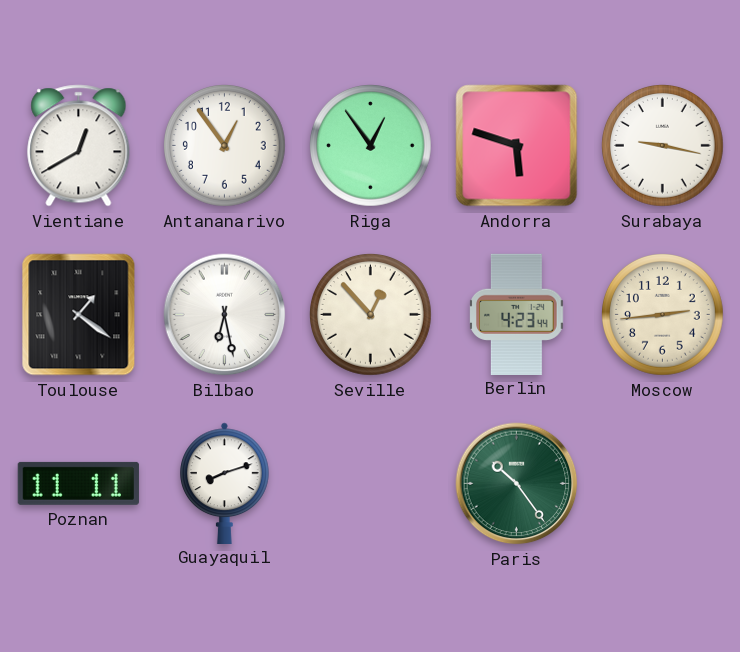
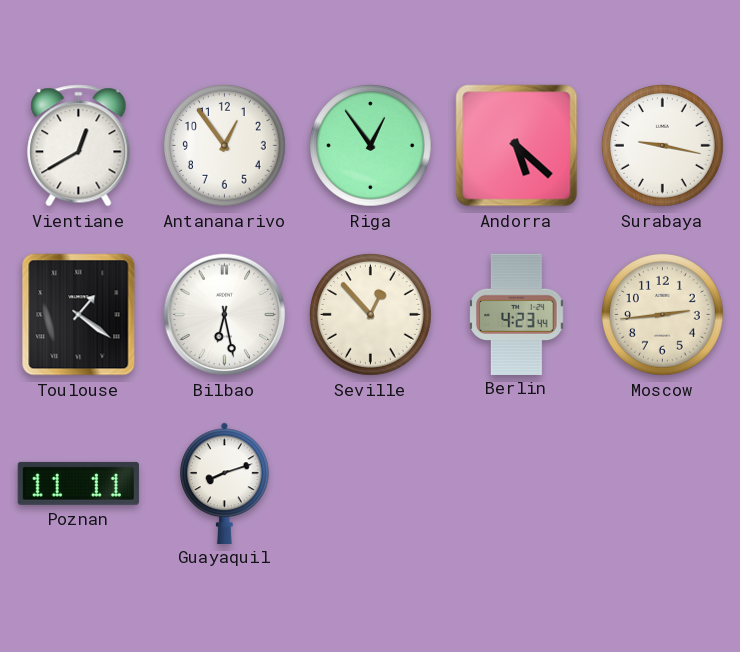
Andorra: 5:48 -> 5:22
Paris: 10:24 -> none
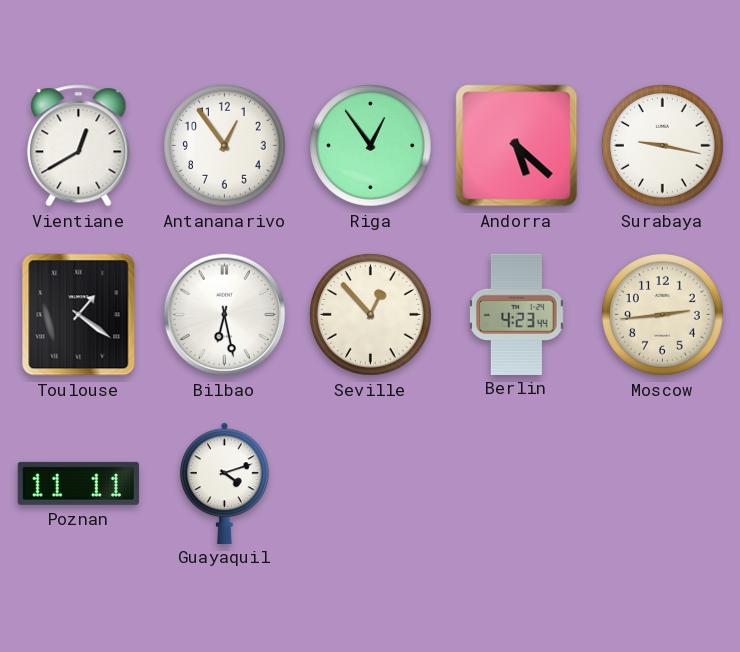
Guayaquil: 8:12 -> 4:12
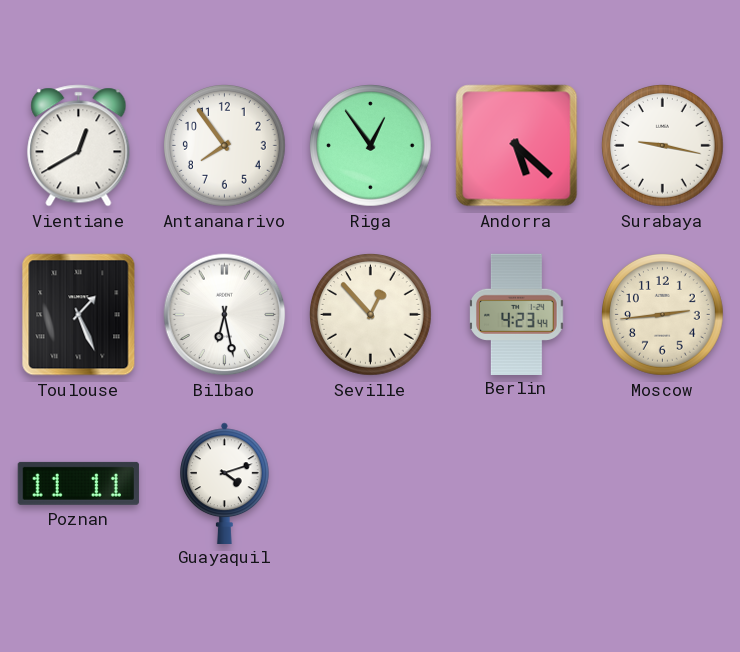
Antananarivo: 12:54 -> 7:54
Toulouse: 1:21 -> 1:26
